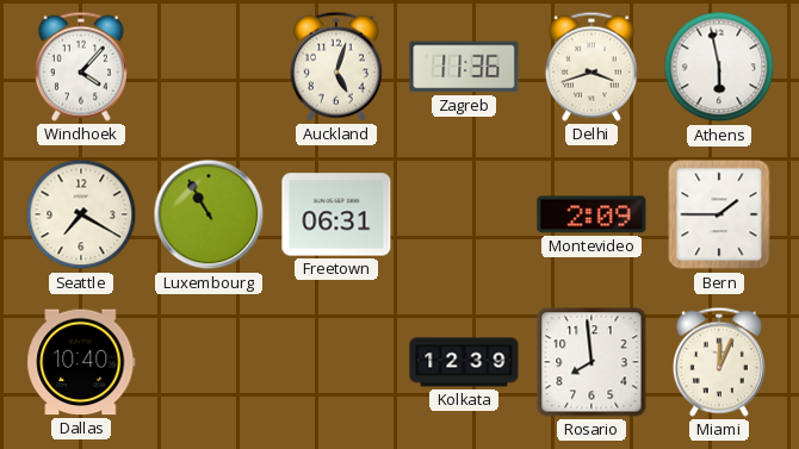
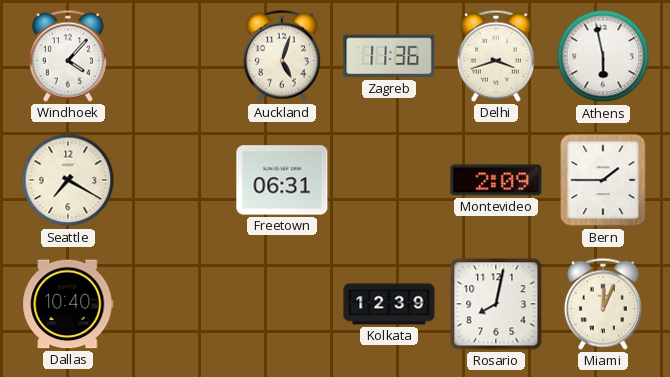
Luxembourg: 10:55 -> none
Rosario: 7:59 -> 8:02
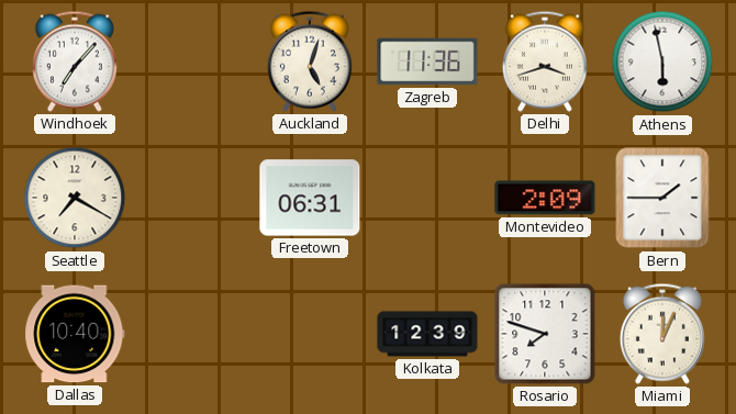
Windhoek: 4:07 -> 7:07
Rosario: 8:02 -> 7:48
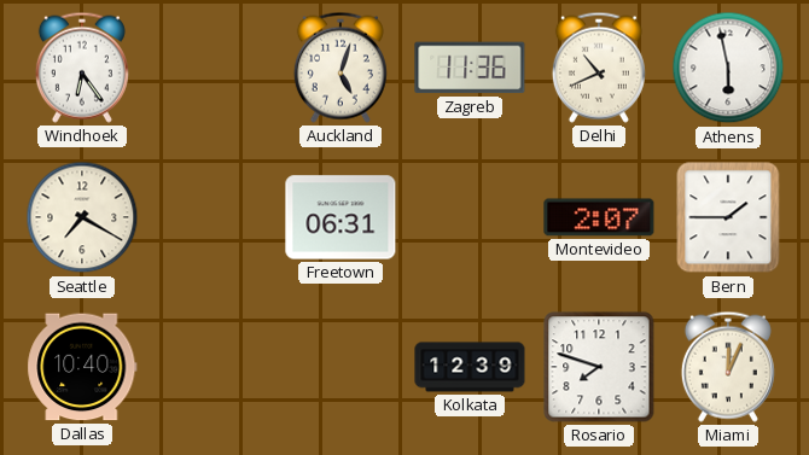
Windhoek: 7:07 -> 6:24
Delhi: 3:42 -> 10:41
Montevideo: 2:09 -> 2:07
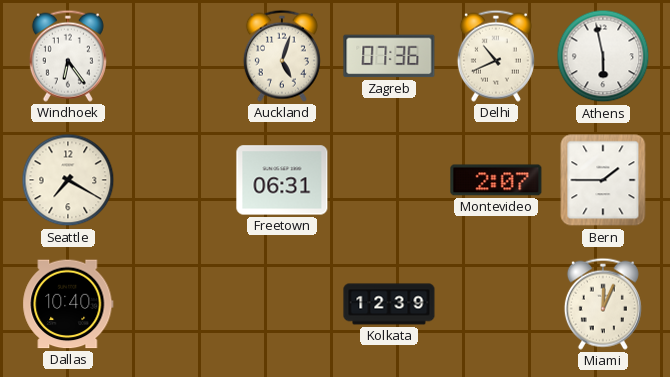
Zagreb: 11:36 -> 07:36
Rosario: 7:48 -> none
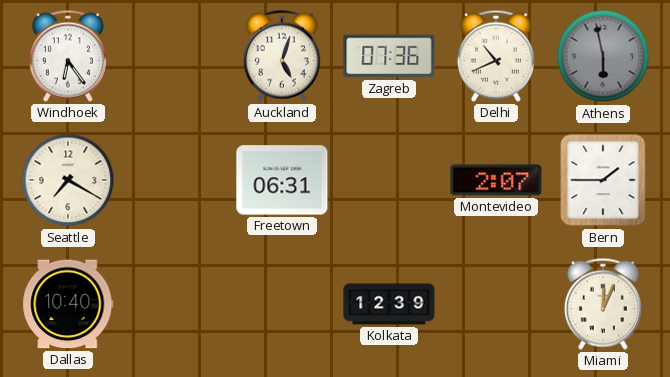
Athens dial: white -> grey
